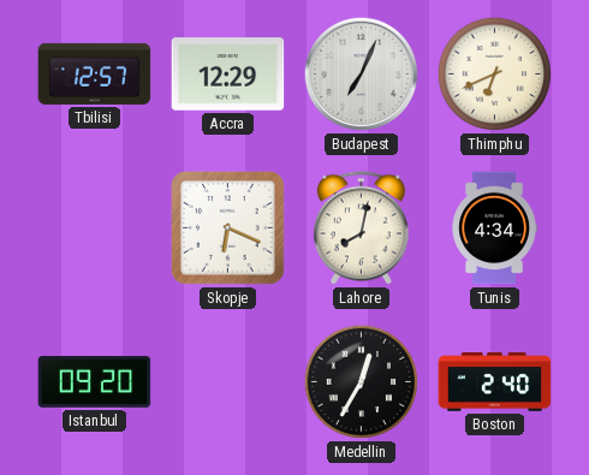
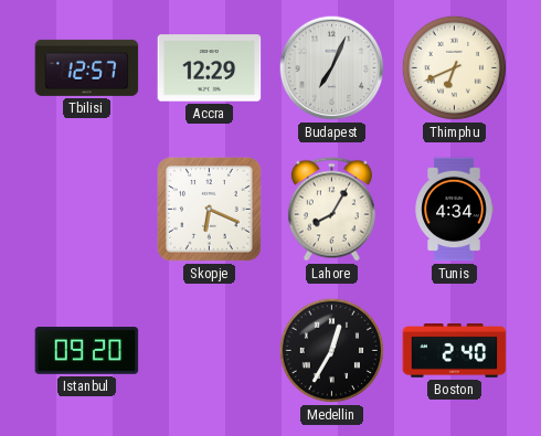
Lahore: 8:02 -> 8:05
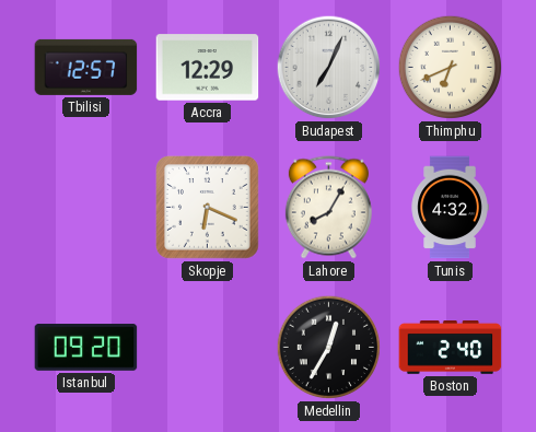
Tunis: 4:34 -> 4:32
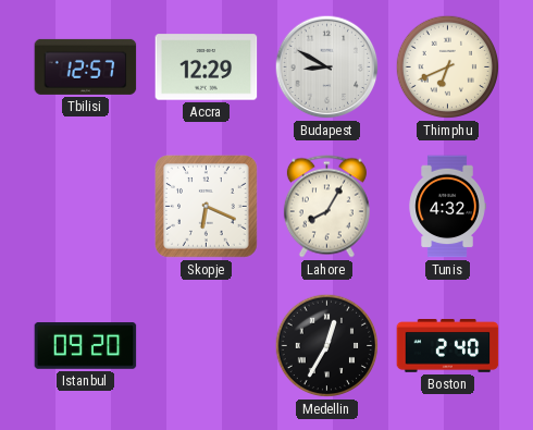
Budapest: 7:04 -> 8:50
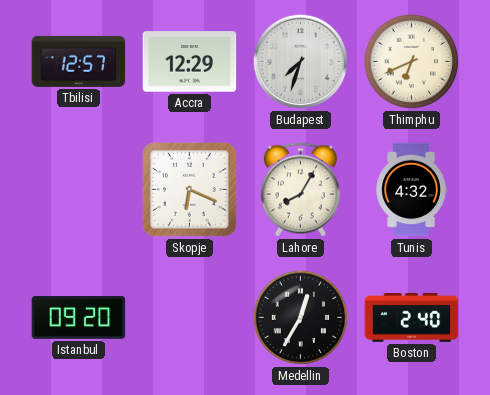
Budapest: 8:50 -> 7:33
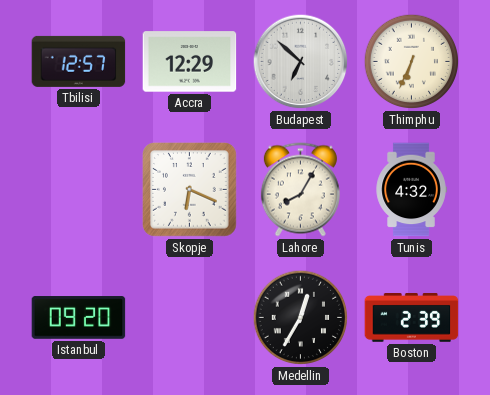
Budapest: 7:33 -> 6:52
Thimphu: 6:41 -> 6:34
Boston: 2:40 -> 2:39
